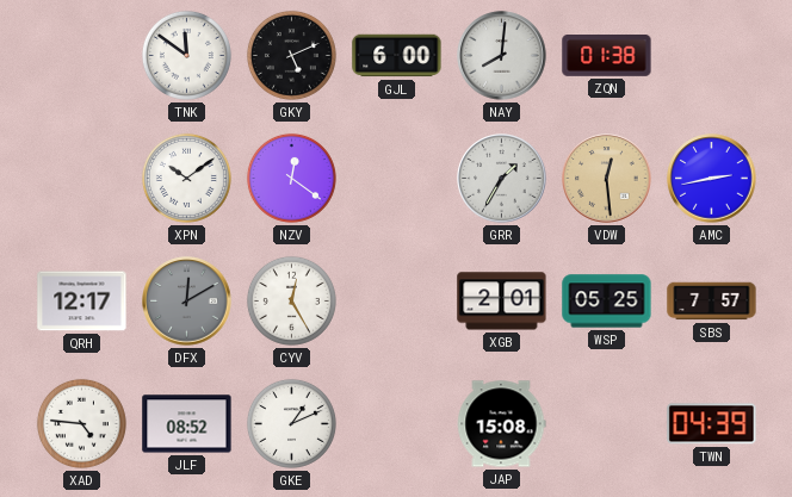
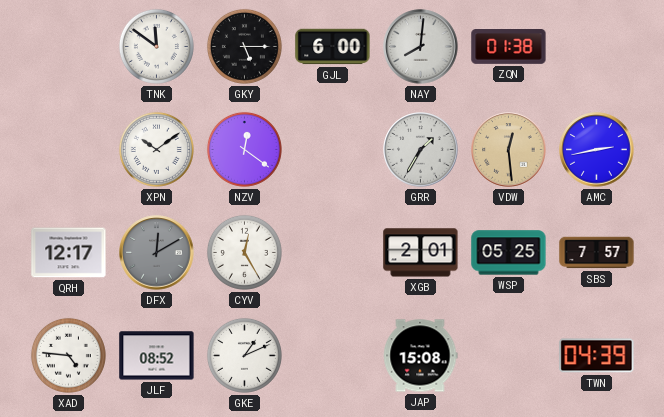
GKY: 5:11 -> 5:15
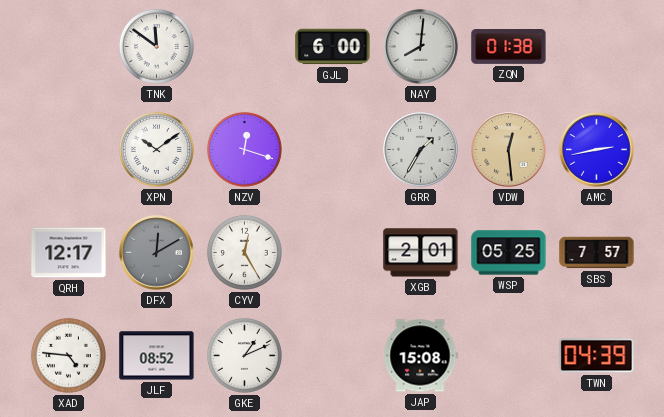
GKY: 5:15 -> none
NZV: 12:21 -> 12:18
